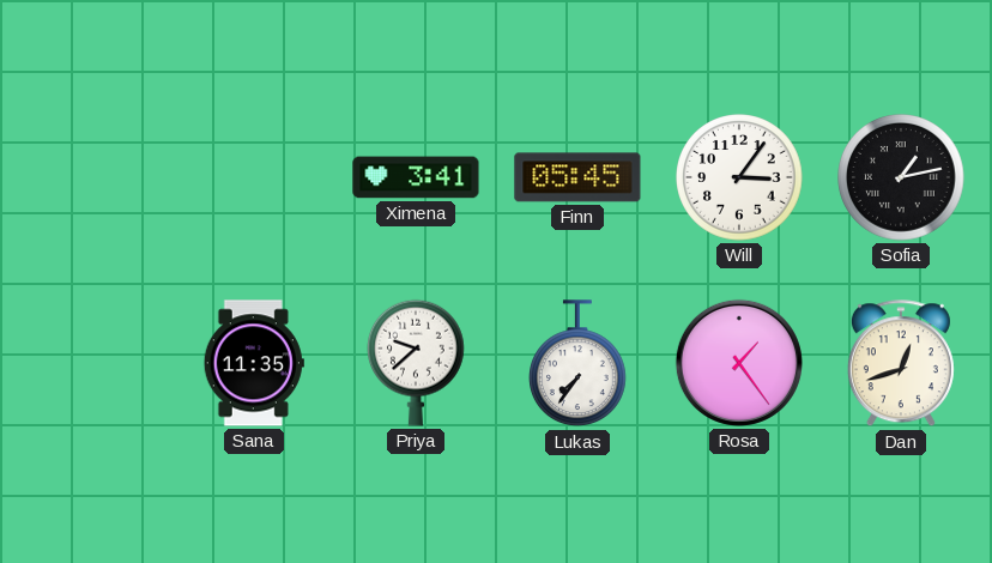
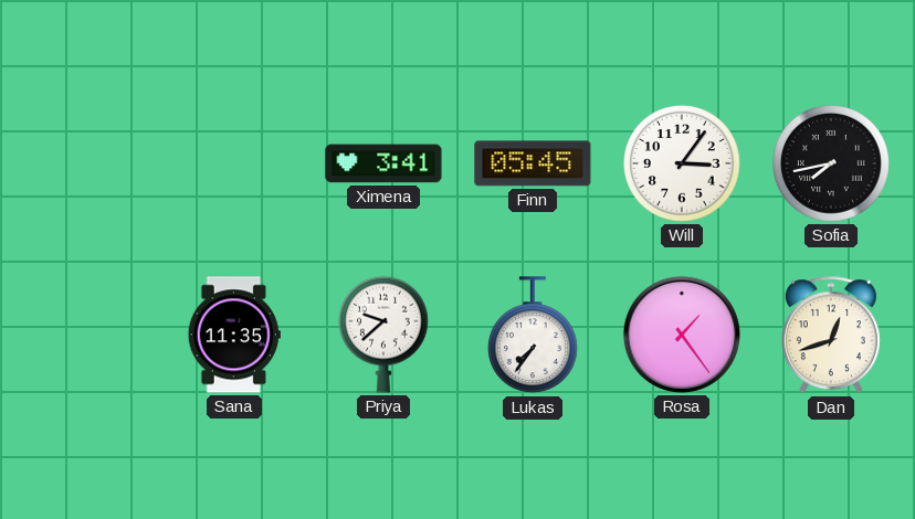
Sofia: 1:13 -> 7:43
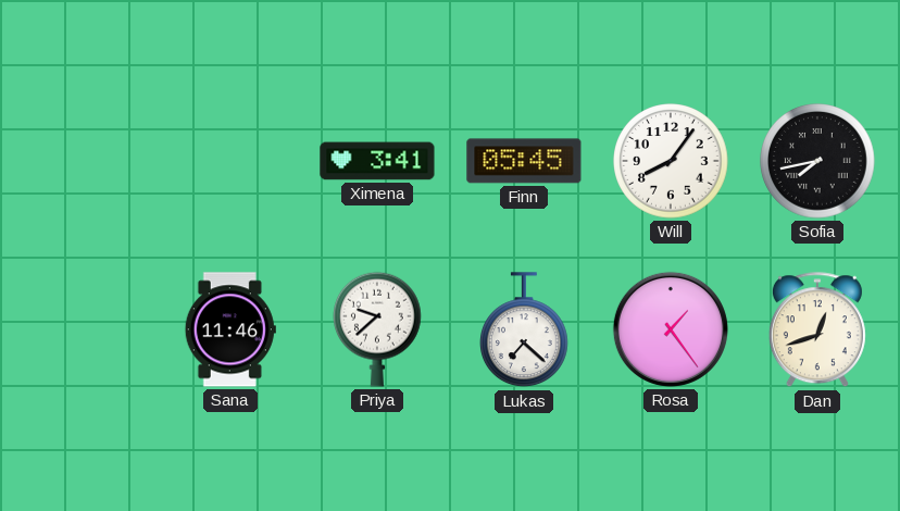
Will: 3:06 -> 8:06
Sana: 11:35 -> 11:46
Lukas: 7:36 -> 7:22
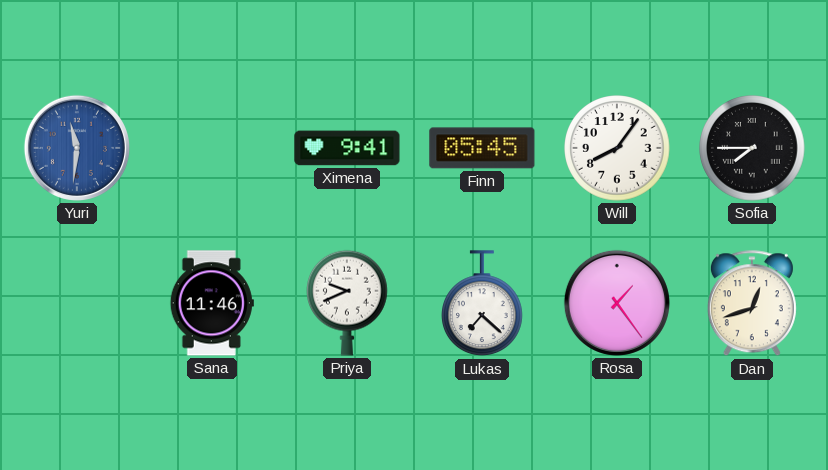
Yuri: none -> 11:31
Ximena: 3:41 -> 9:41
Sofia: 7:43 -> 7:45
Priya: 9:38 -> 9:41
